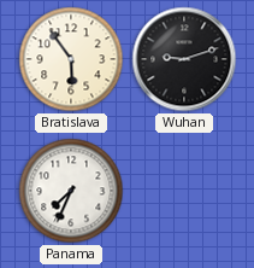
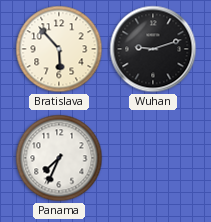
Bratislava: 5:54 -> 5:53
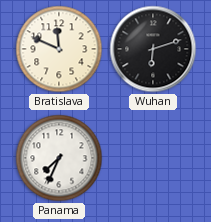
Bratislava: 5:53 -> 11:49
Wuhan: 9:12 -> 6:12
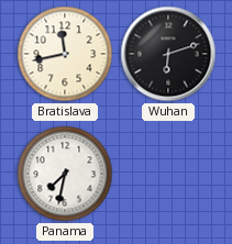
Bratislava: 11:49 -> 11:43
Panama: 7:34 -> 7:32
